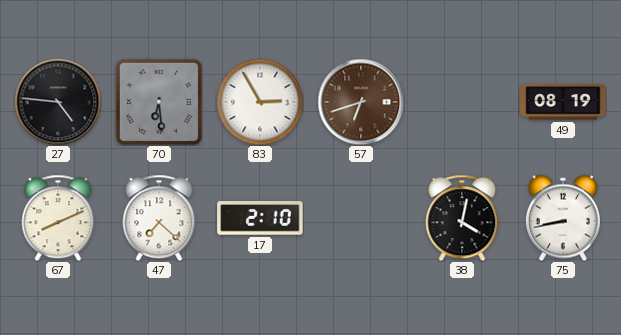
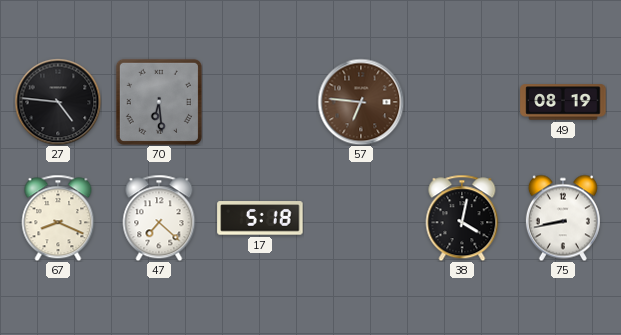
83: 2:55 -> none
57: 6:42 -> 6:46
67: 8:11 -> 8:19
17: 2:10 -> 5:18
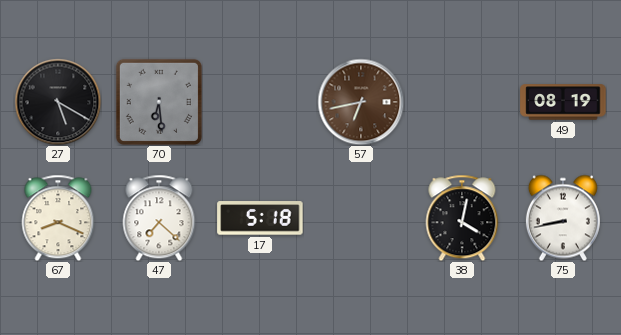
27: 4:46 -> 5:20
57: 6:46 -> 6:43
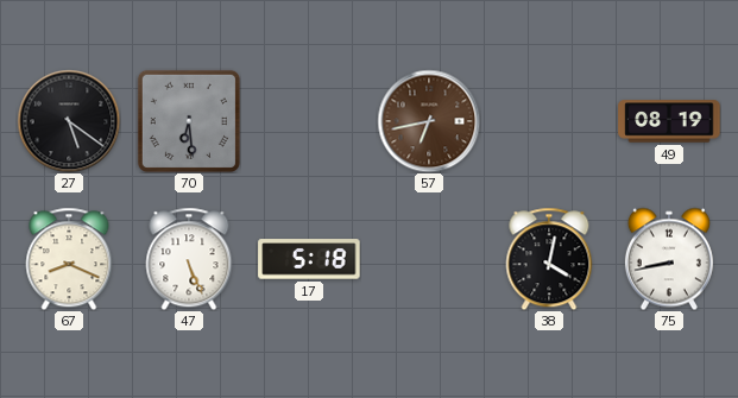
27: 5:20 -> 5:21
47: 7:22 -> 5:26
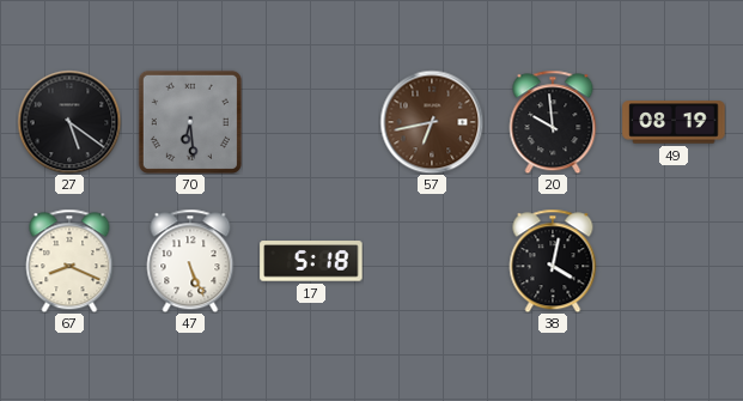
20: none -> 9:59
75: 8:43 -> none
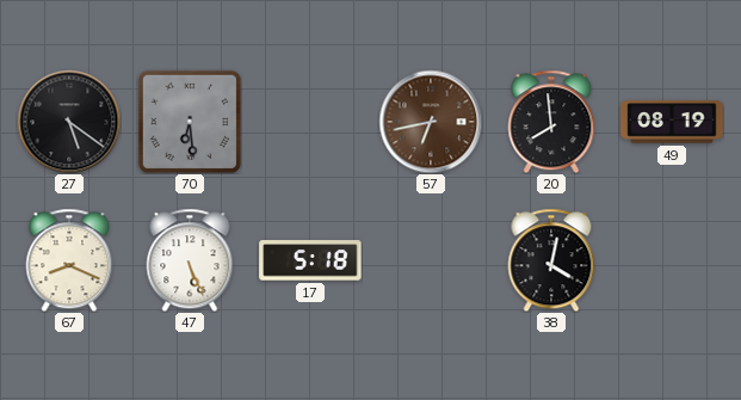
20: 9:59 -> 7:59
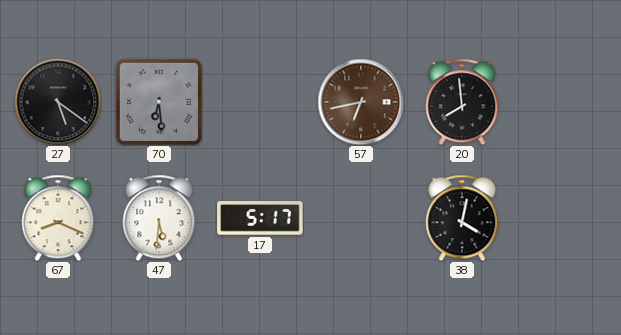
49: 08:19 -> none
47: 5:26 -> 5:31
17: 5:18 -> 5:17
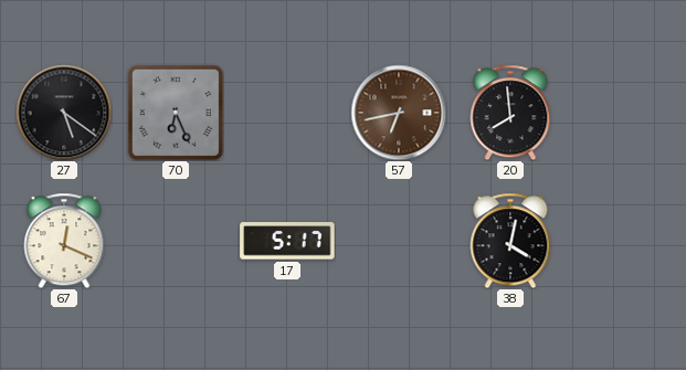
70: 6:29 -> 6:26
67: 8:19 -> 12:19
47: 5:31 -> none
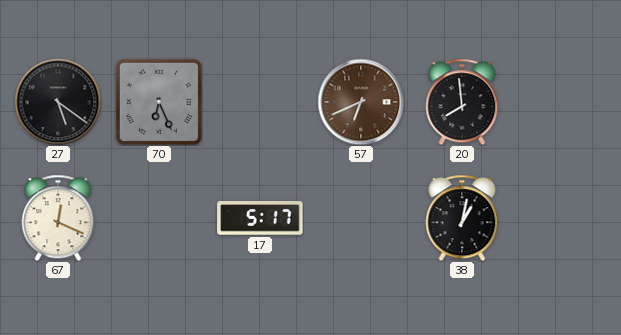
57: 6:43 -> 6:41
38: 4:02 -> 1:02
